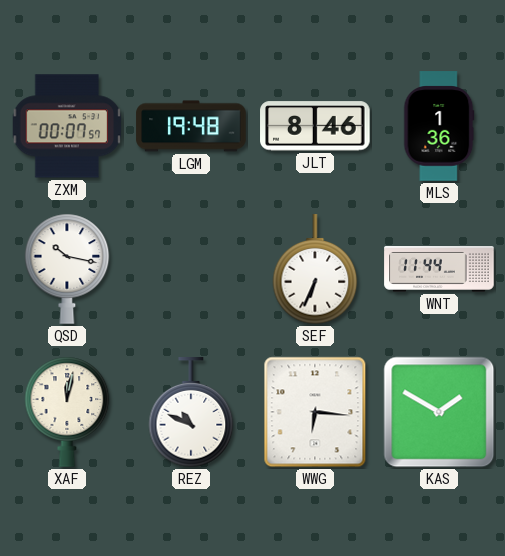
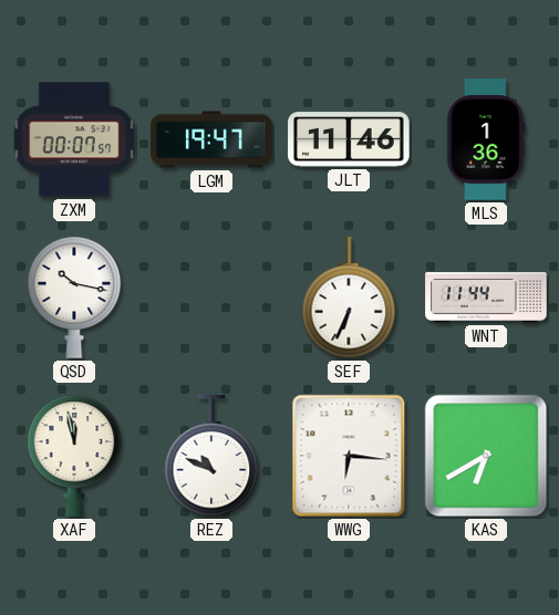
LGM: 19:48 -> 19:47
JLT: 8:46 -> 11:46
XAF: 12:02 -> 11:58
KAS: 1:50 -> 6:40
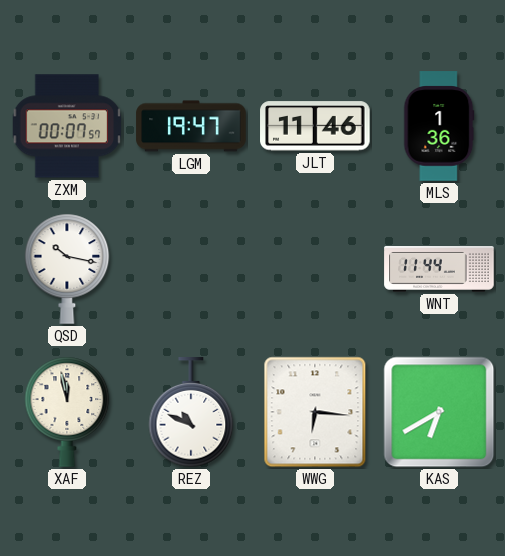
SEF: 6:34 -> none
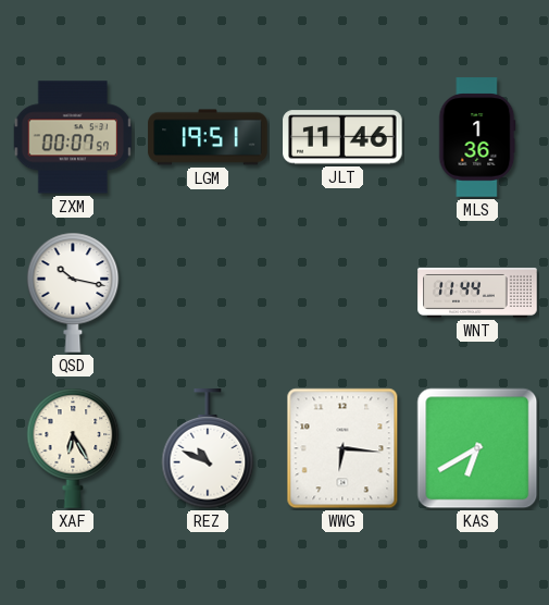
LGM: 19:47 -> 19:51
XAF: 11:58 -> 6:25
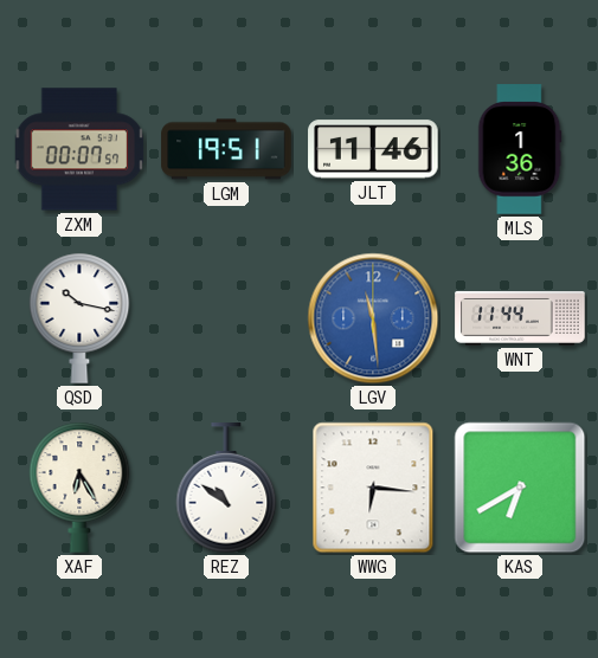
LGV: none -> 11:29
REZ: 10:49 -> 10:51
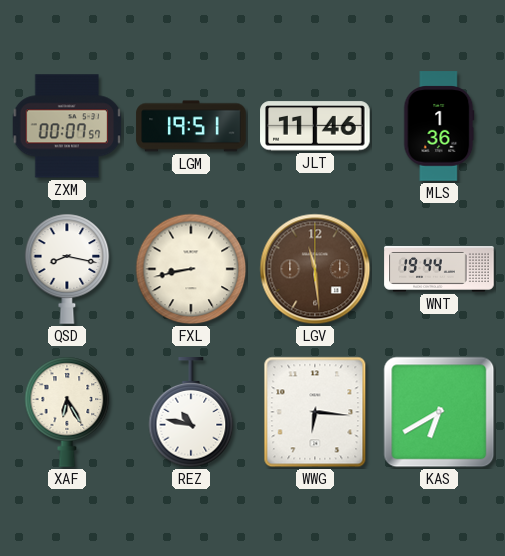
QSD: 10:17 -> 8:17
FXL: none -> 8:43
LGV dial: blue -> brown
WNT: 11:44 -> 19:44
REZ: 10:51 -> 10:47
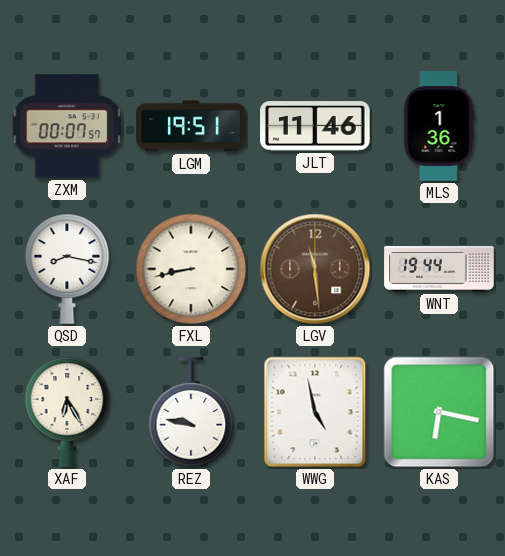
REZ: 10:47 -> 9:47
WWG: 6:16 -> 4:58
KAS: 6:40 -> 6:17
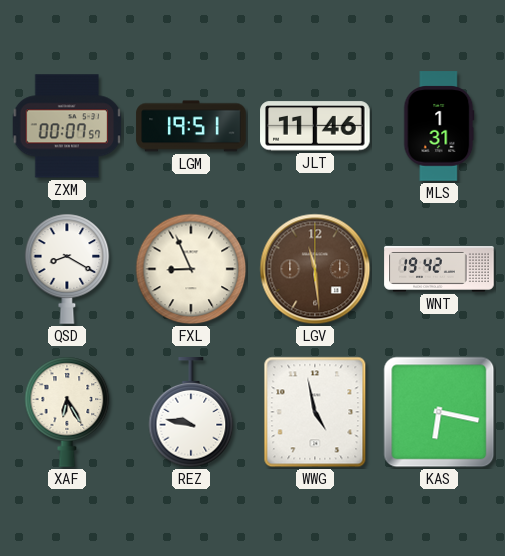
MLS: 1:36 -> 1:31
QSD: 8:17 -> 8:20
FXL: 8:43 -> 8:56
WNT: 19:44 -> 19:42
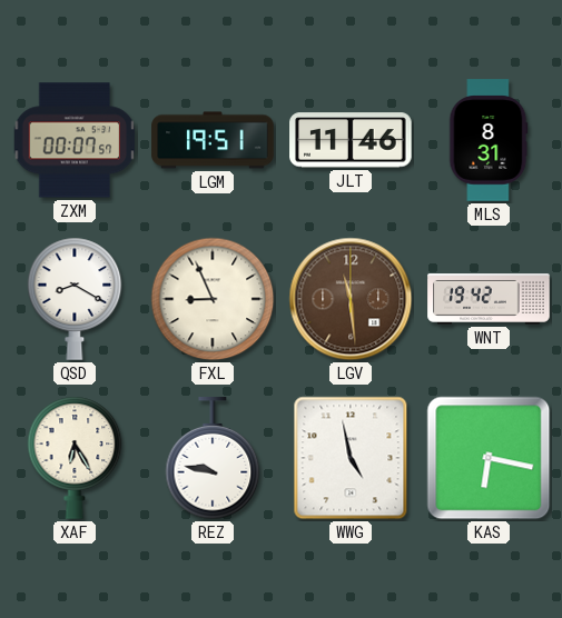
MLS: 1:31 -> 8:31
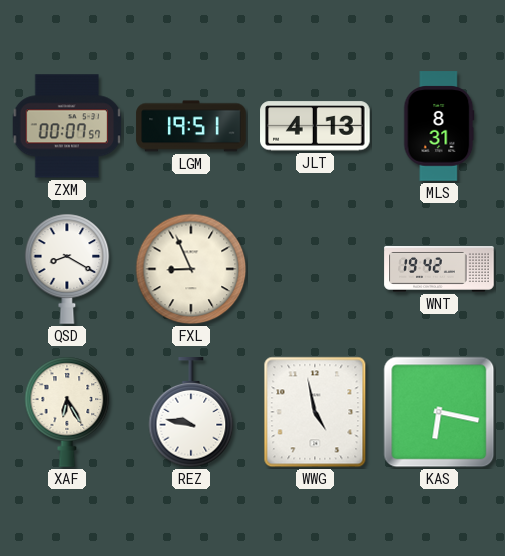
JLT: 11:46 -> 4:13
LGV: 11:29 -> none
